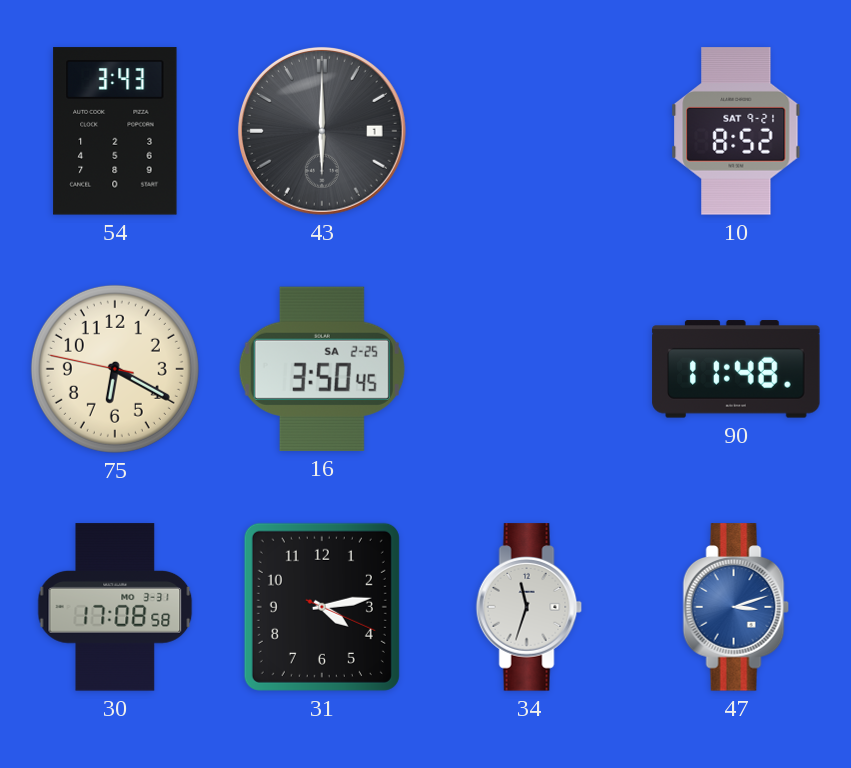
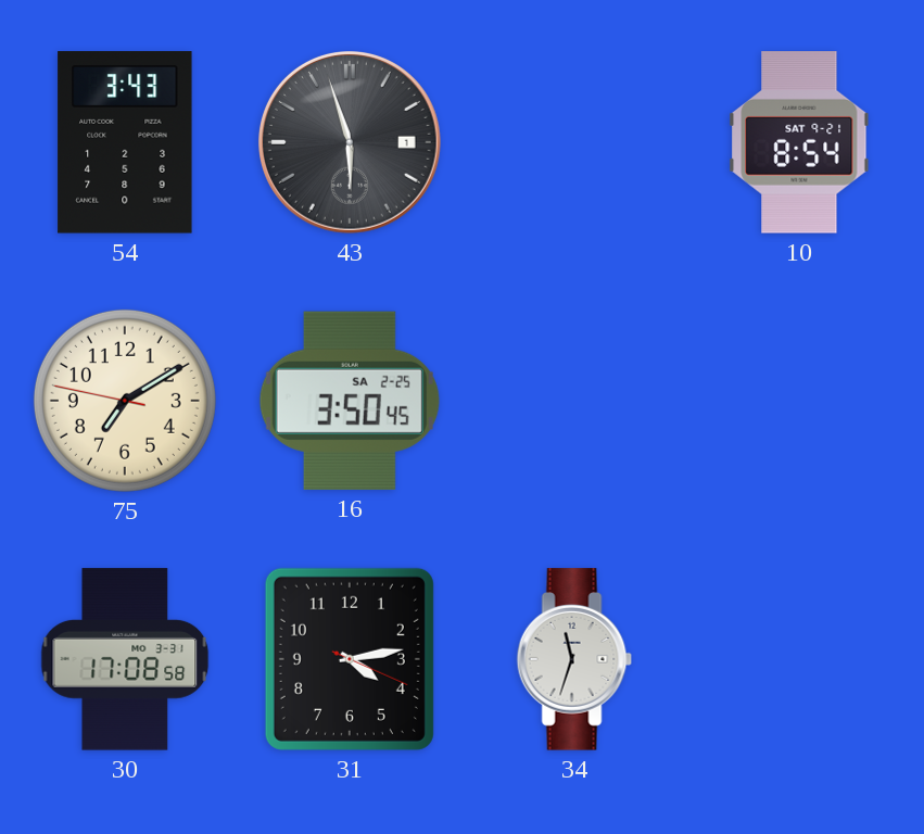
43: 6:00 -> 5:57
10: 8:52 -> 8:54
75: 6:19 -> 7:09
90: 11:48 -> none
47: 3:12 -> none
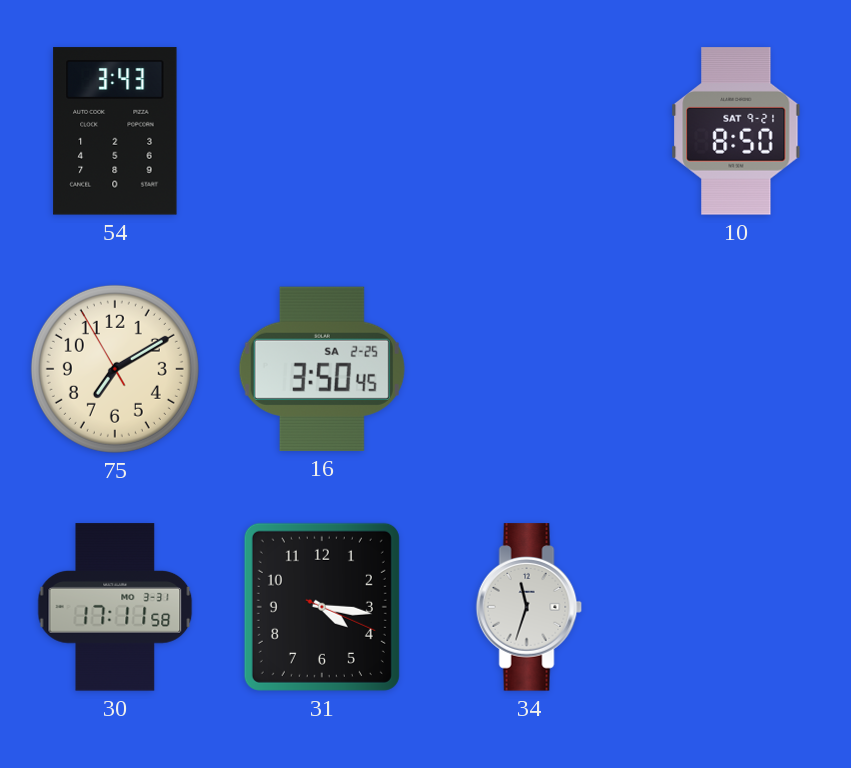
43: 5:57 -> none
10: 8:54 -> 8:50
75: 7:09:47 -> 7:09:55
30: 17:08 -> 17:11
31: 4:13 -> 4:16
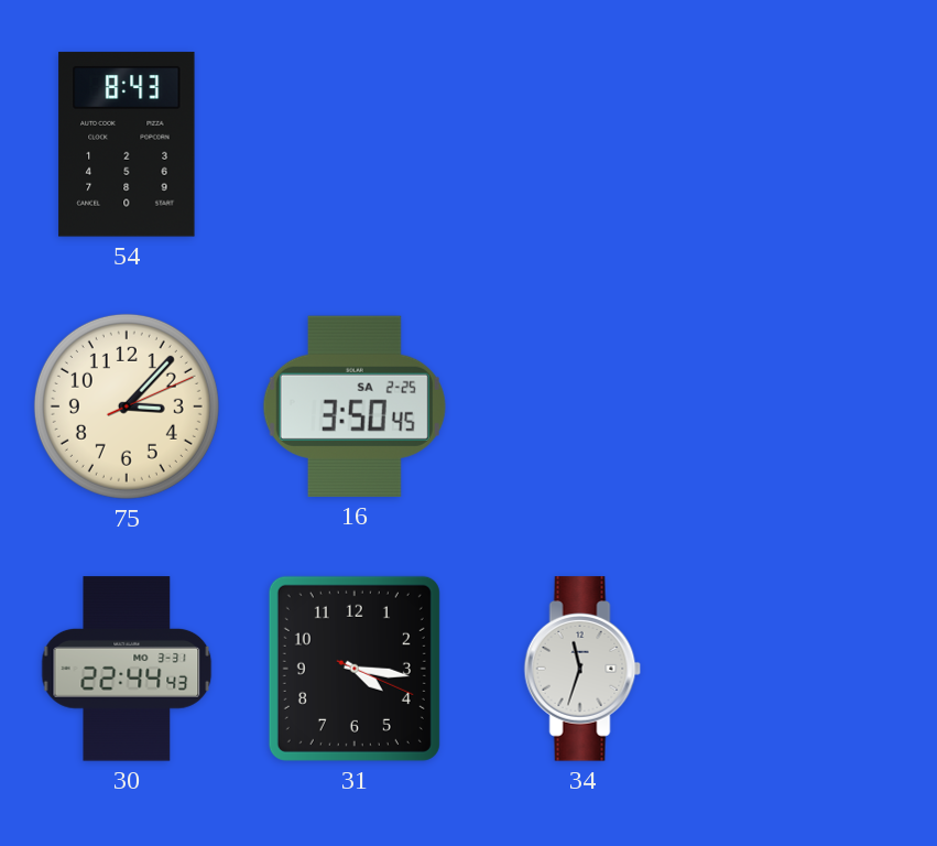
54: 3:43 -> 8:43
10: 8:50 -> none
75: 7:09 -> 3:07
30: 17:11 -> 22:44
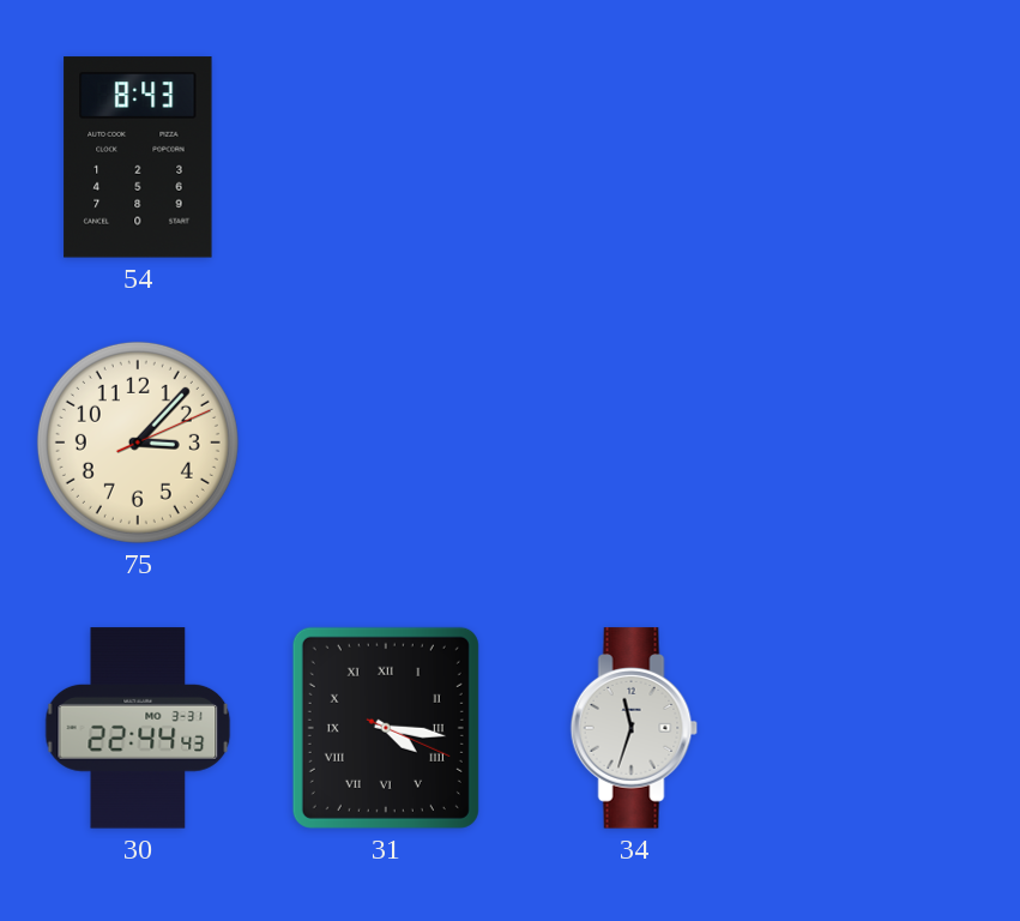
16: 3:50 -> none
31 numerals: Arabic -> Roman
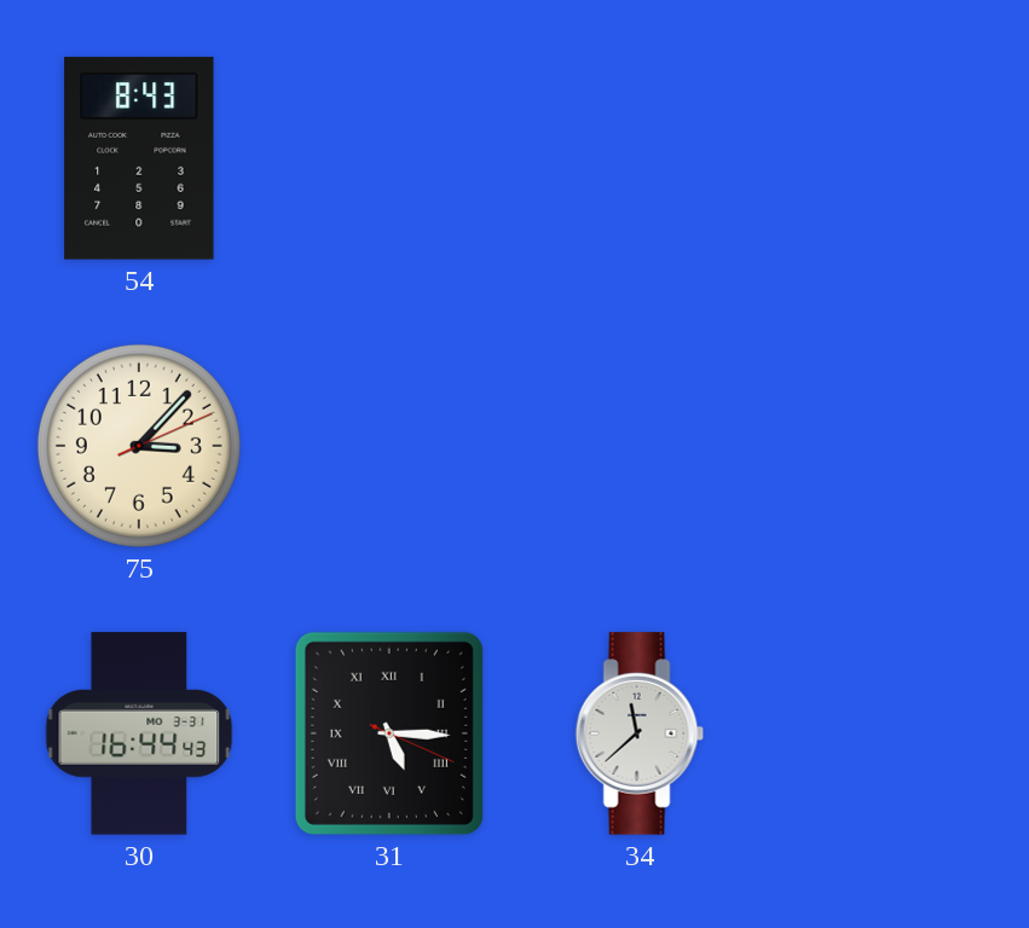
30: 22:44 -> 16:44
31: 4:16 -> 5:15
34: 11:33 -> 11:38
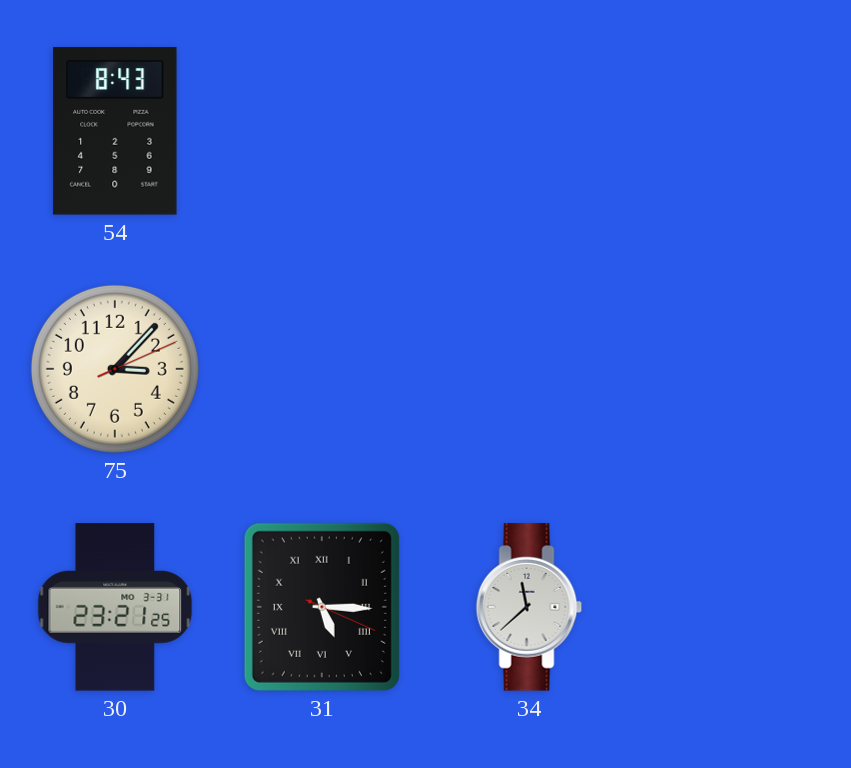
30: 16:44 -> 23:21
